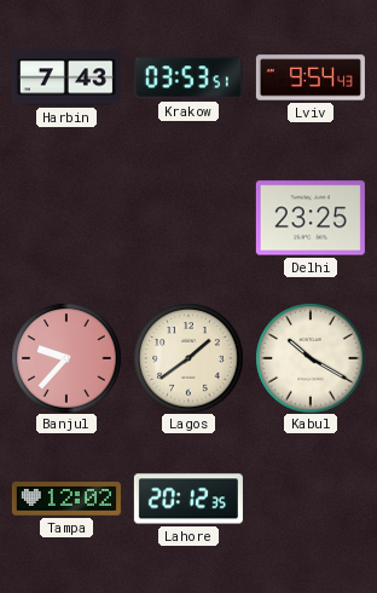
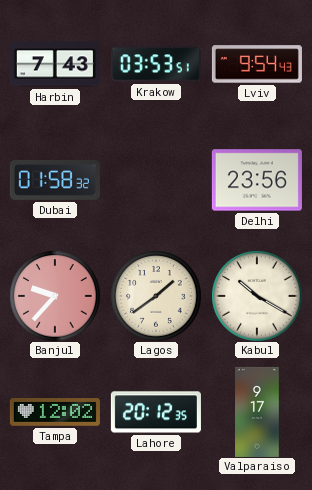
Dubai: none -> 01:58
Delhi: 23:25 -> 23:56
Valparaiso: none -> 9:17
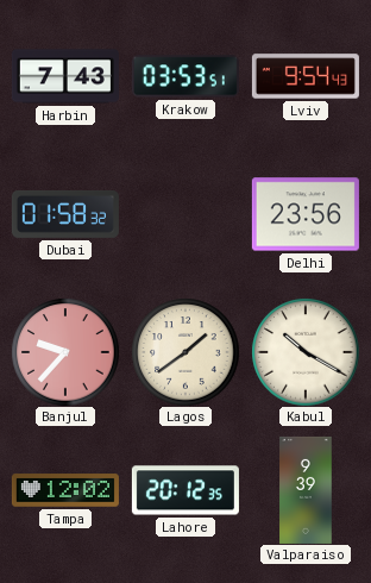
Valparaiso: 9:17 -> 9:39
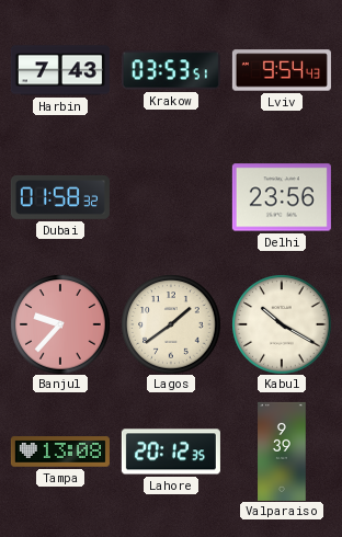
Tampa: 12:02 -> 13:08
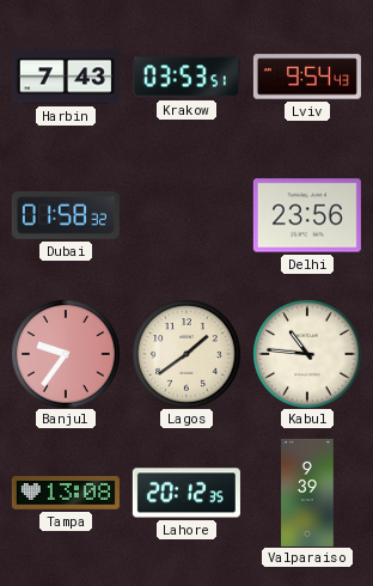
Banjul: 9:37 -> 9:36
Kabul: 10:20 -> 10:46
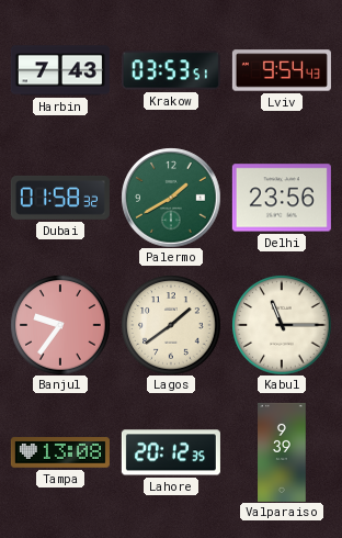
Palermo: none -> 1:40
Kabul: 10:46 -> 11:15
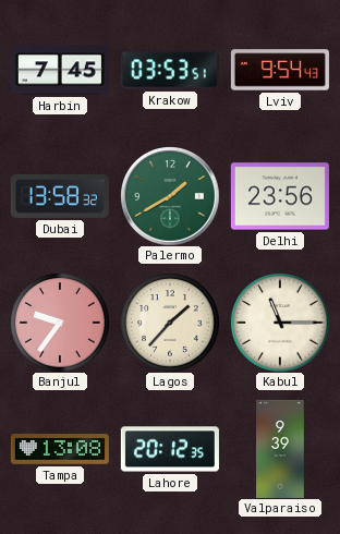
Harbin: 7:43 -> 7:45
Dubai: 01:58 -> 13:58
Lagos: 1:39 -> 1:37
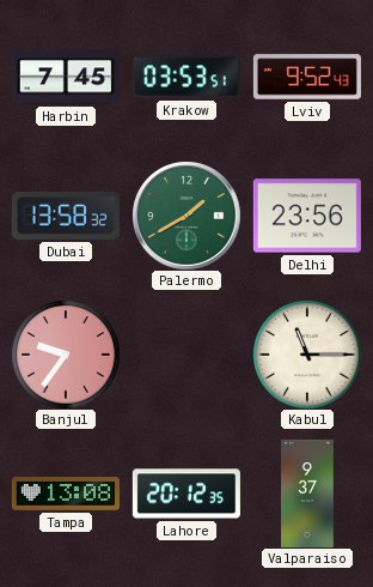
Lviv: 9:54 -> 9:52
Lagos: 1:37 -> none
Valparaiso: 9:39 -> 9:37
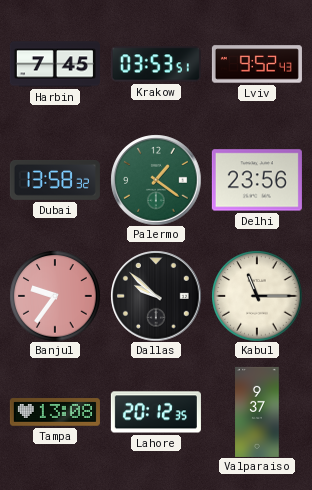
Palermo: 1:40 -> 1:21
Dallas: none -> 9:52
